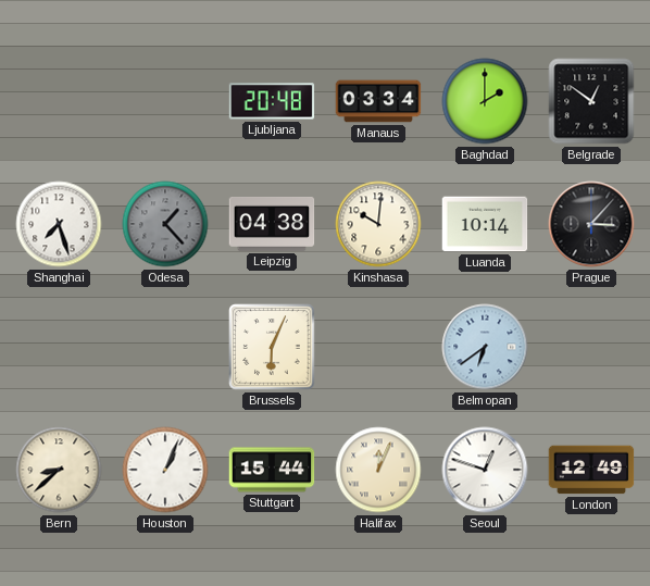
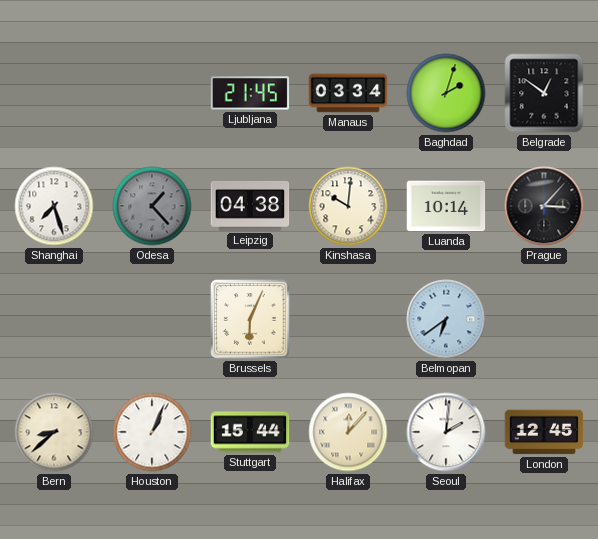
Ljubljana: 20:48 -> 21:45
Baghdad: 2:00 -> 2:03
Halifax: 12:04 -> 12:07
Seoul: 12:48 -> 2:01
London: 12:49 -> 12:45
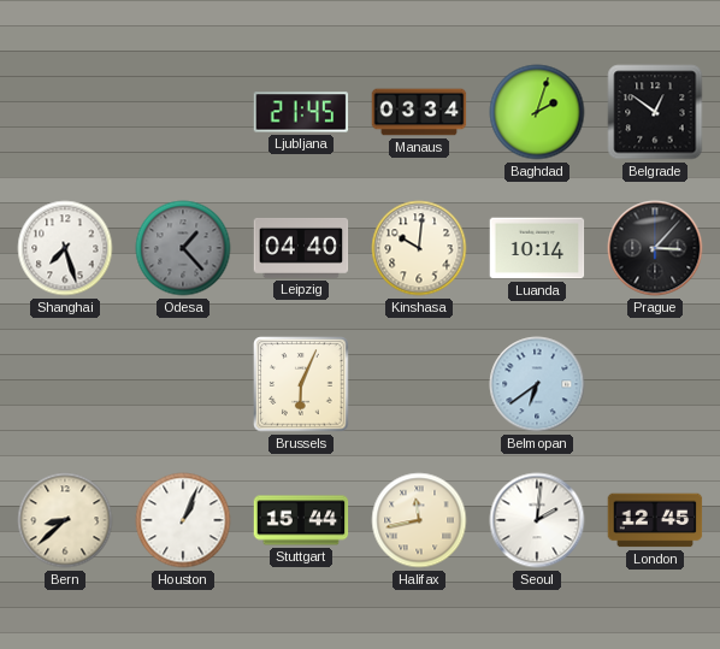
Leipzig: 04:38 -> 04:40
Halifax: 12:07 -> 11:43
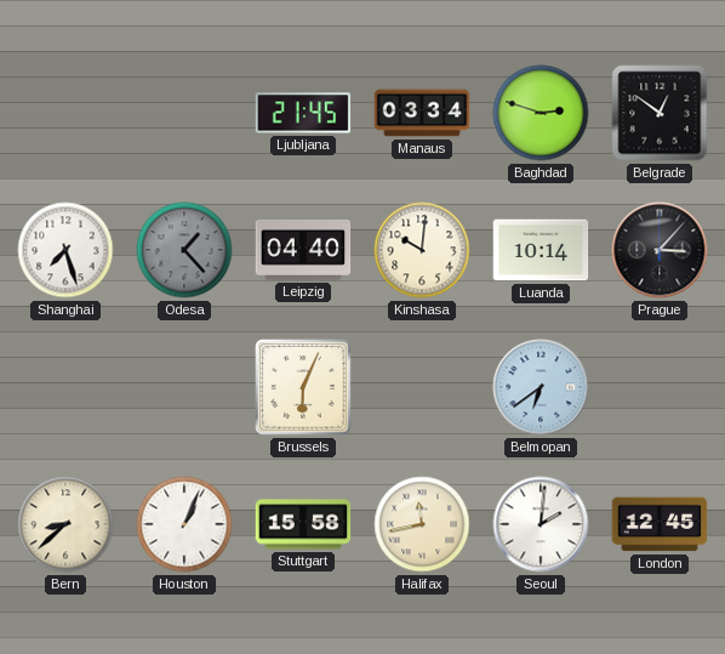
Baghdad: 2:03 -> 2:48
Stuttgart: 15:44 -> 15:58
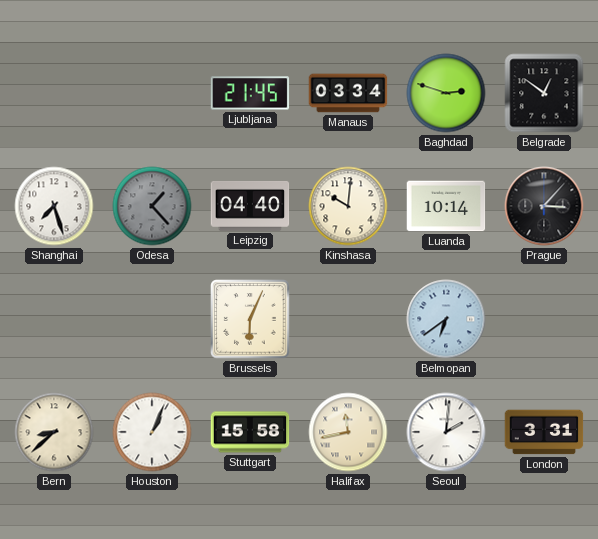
London: 12:45 -> 3:31
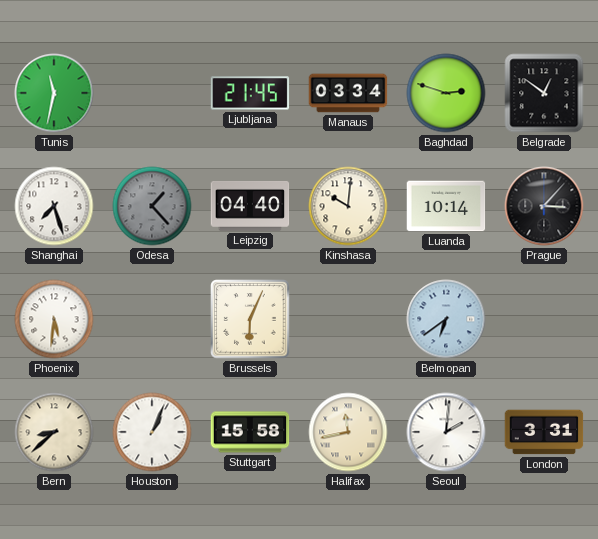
Tunis: none -> 11:32
Phoenix: none -> 5:31
